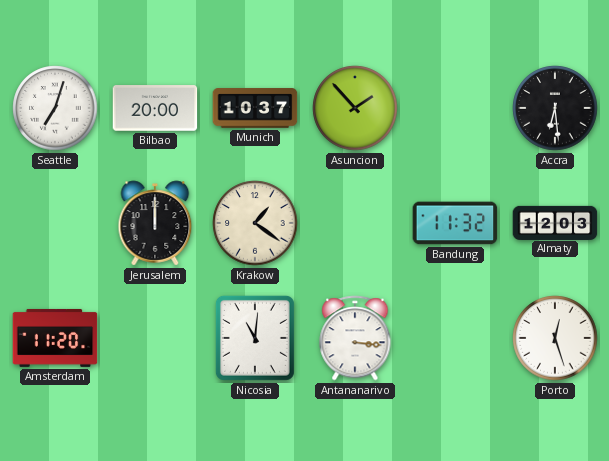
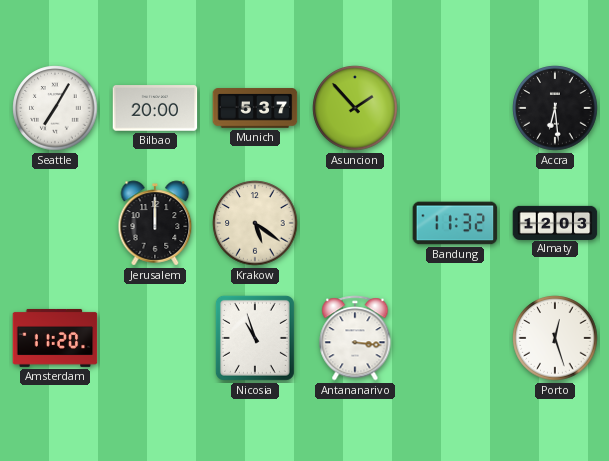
Seattle: 7:03 -> 7:05
Munich: 10:37 -> 5:37
Krakow: 1:21 -> 5:21
Nicosia: 11:01 -> 10:57
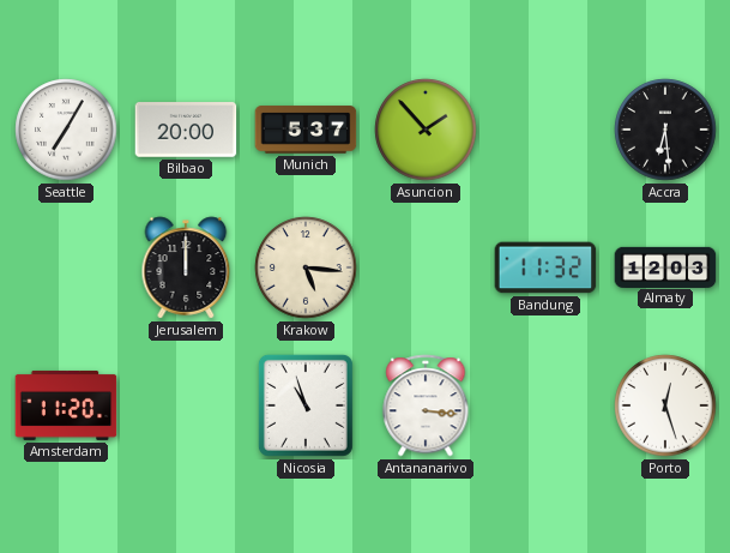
Krakow: 5:21 -> 5:16
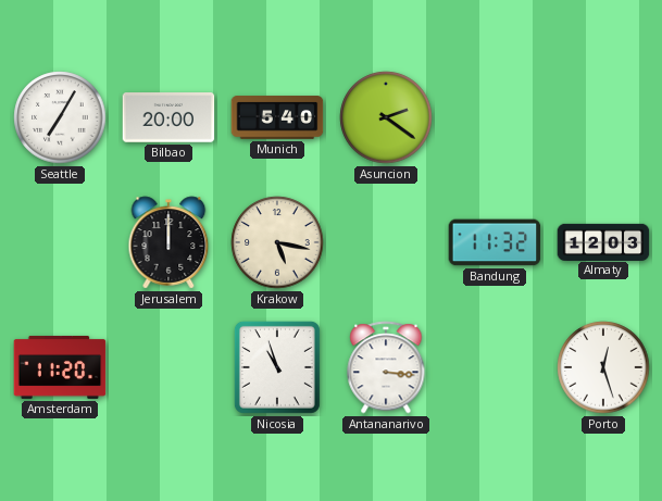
Munich: 5:37 -> 5:40
Asuncion: 1:53 -> 2:21
Accra: 6:29 -> none
Krakow: 5:16 -> 5:17
